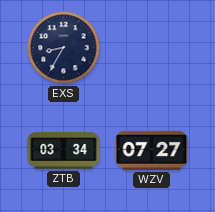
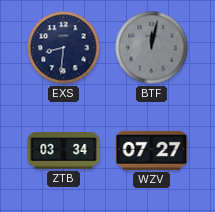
EXS: 8:35 -> 8:31
BTF: none -> 12:02
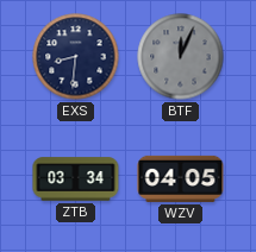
BTF: 12:02 -> 12:04
WZV: 07:27 -> 04:05
